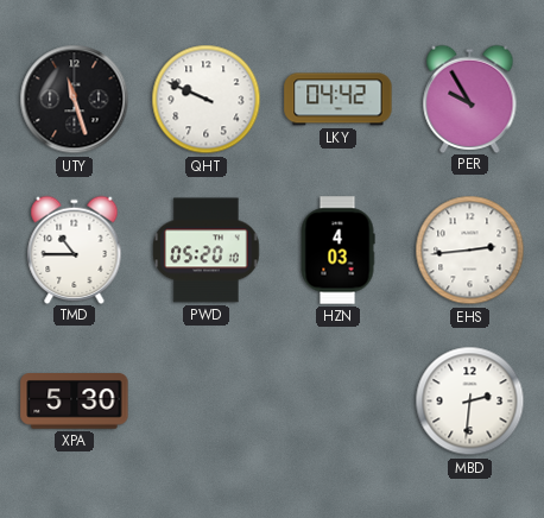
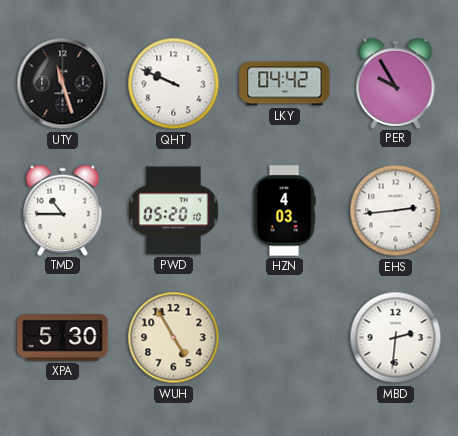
WUH: none -> 4:55
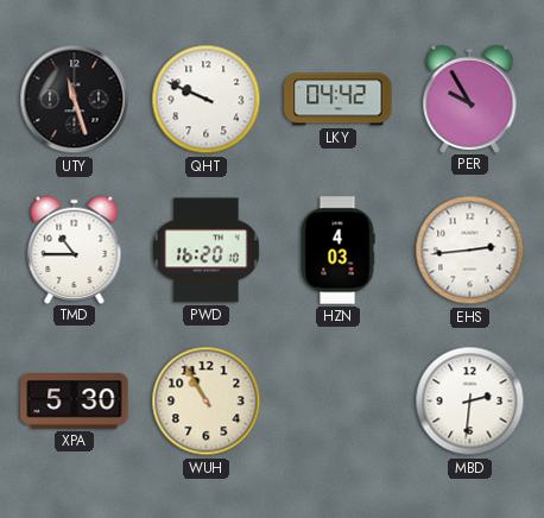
PWD: 05:20 -> 16:20
WUH: 4:55 -> 10:55
